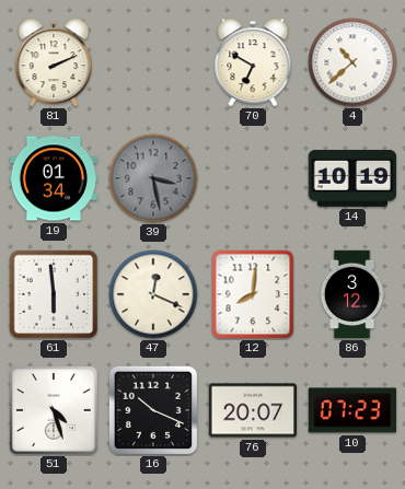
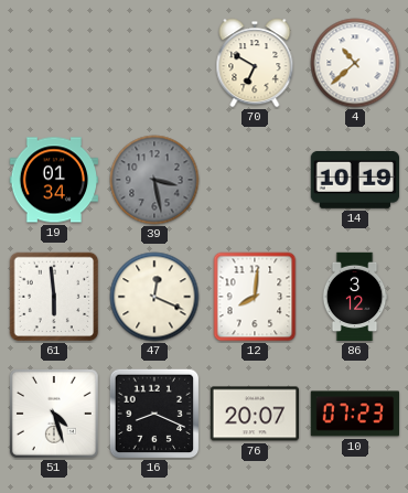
81: 2:11 -> none
16: 10:19 -> 8:19
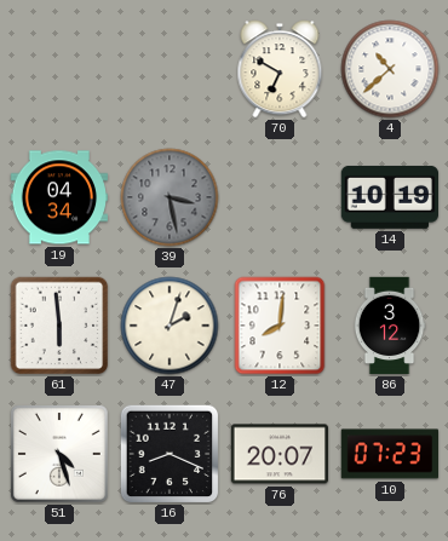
19: 01:34 -> 04:34
47: 12:19 -> 2:03
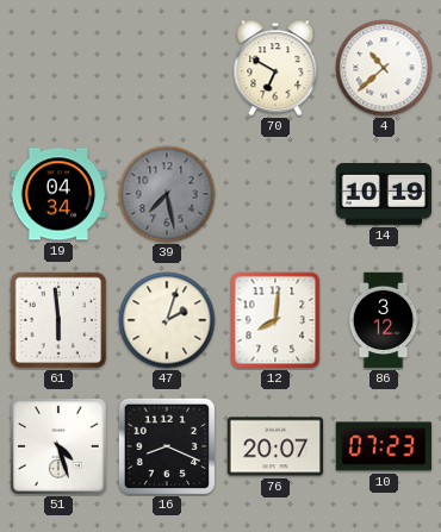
39: 3:28 -> 7:28
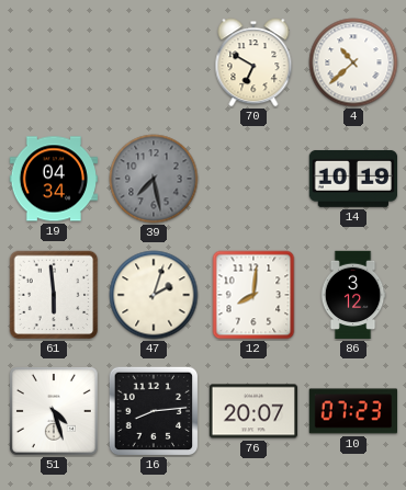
16: 8:19 -> 8:14
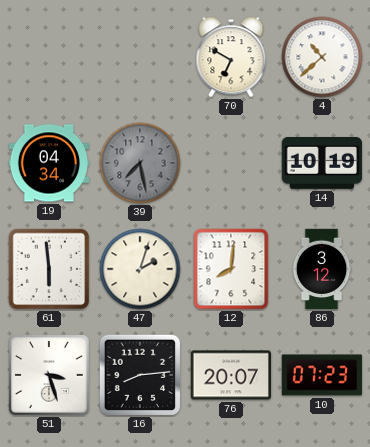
51: 4:27 -> 3:27
